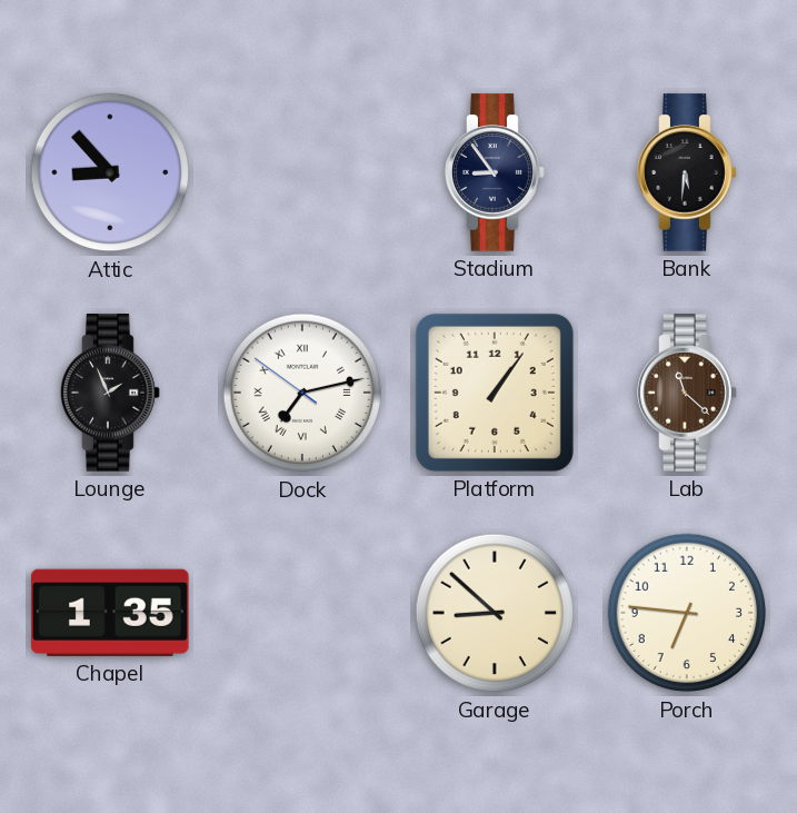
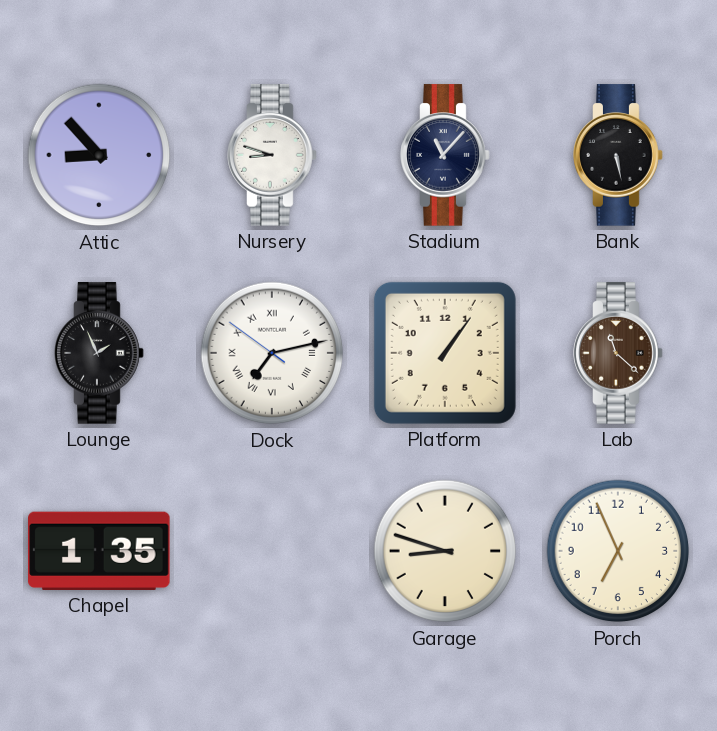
Nursery: none -> 8:48
Stadium: 8:54 -> 11:07
Bank: 5:31 -> 5:28
Garage: 8:52 -> 8:48
Porch: 6:46 -> 6:56
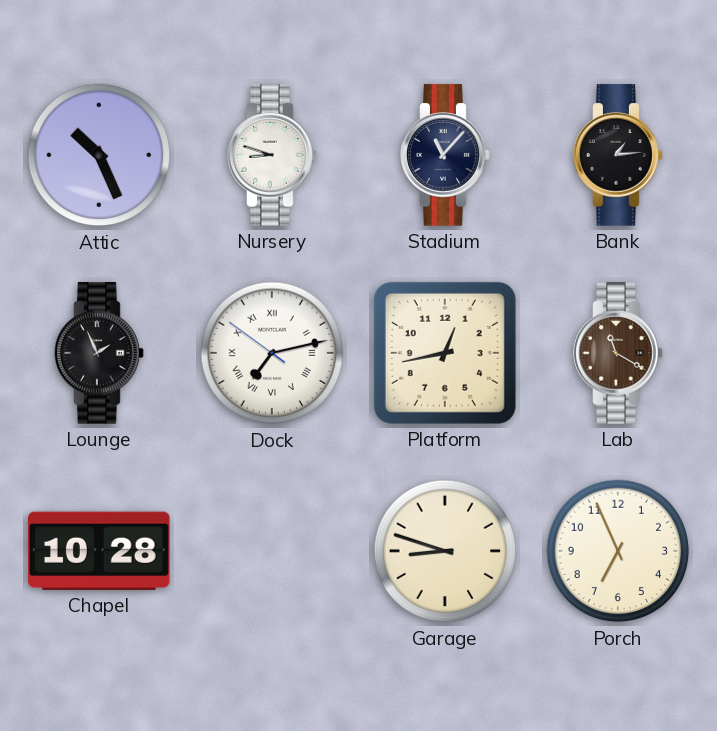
Attic: 8:53 -> 10:26
Bank: 5:28 -> 1:14
Platform: 1:06 -> 12:43
Lab: 11:22 -> 11:20
Chapel: 1:35 -> 10:28
